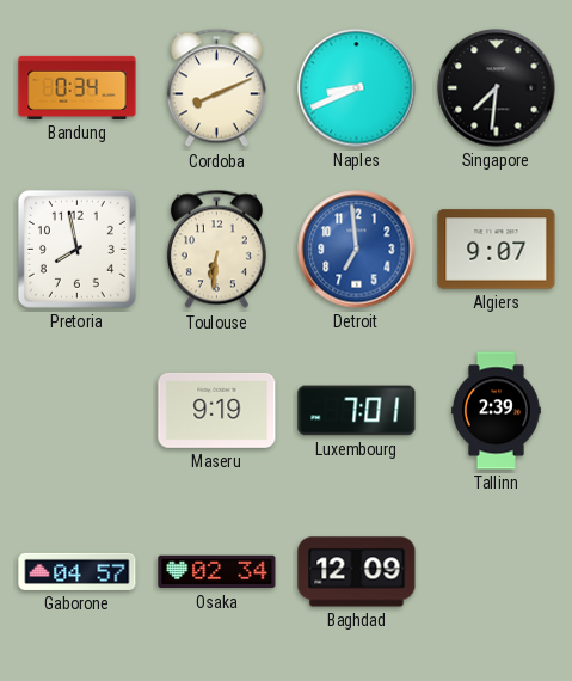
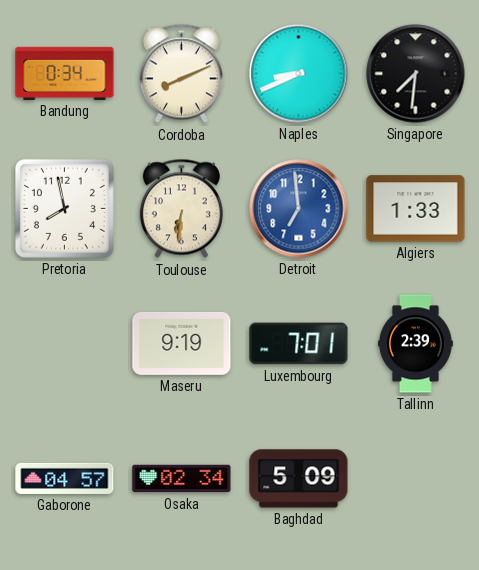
Algiers: 9:07 -> 1:33
Baghdad: 12:09 -> 5:09
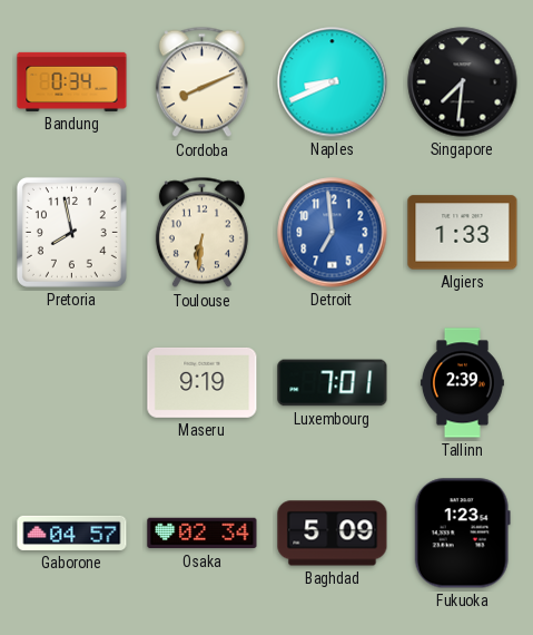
Fukuoka: none -> 1:23
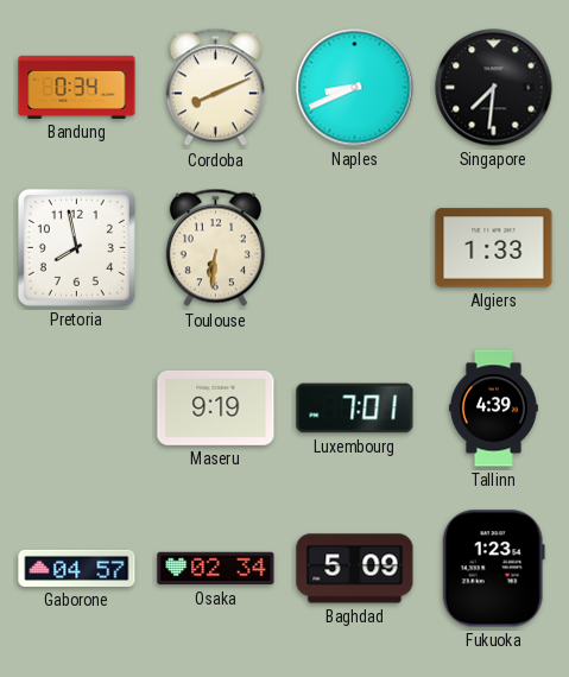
Detroit: 6:59 -> none
Tallinn: 2:39 -> 4:39
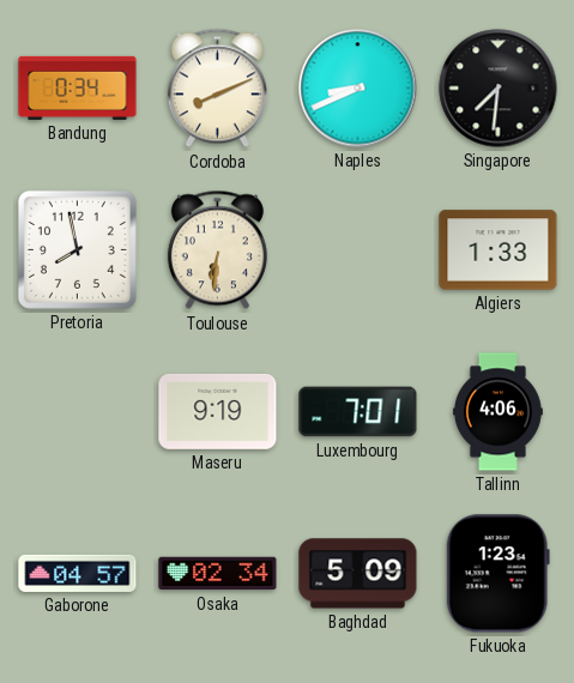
Tallinn: 4:39 -> 4:06
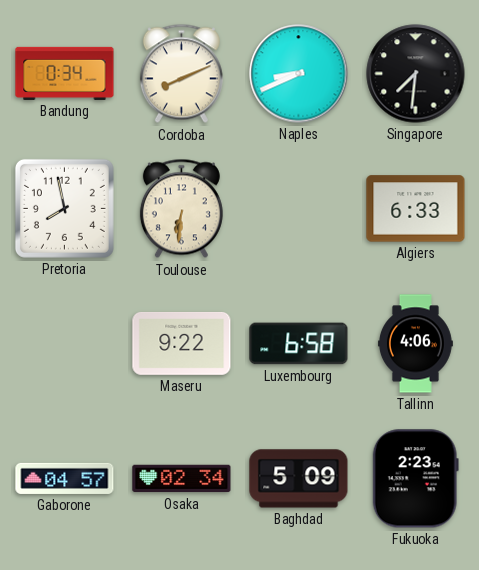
Algiers: 1:33 -> 6:33
Maseru: 9:19 -> 9:22
Luxembourg: 7:01 -> 6:58
Fukuoka: 1:23 -> 2:23
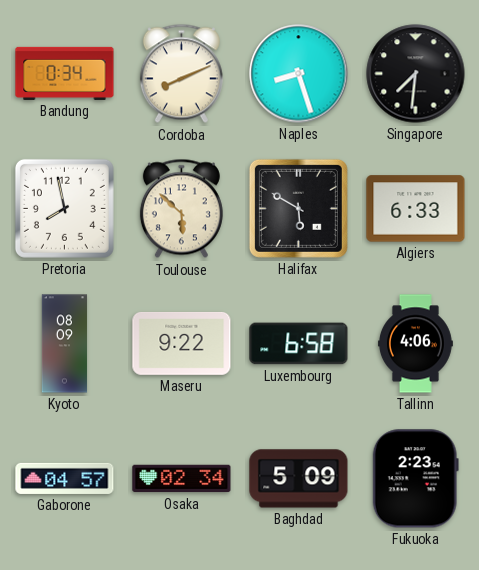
Naples: 8:41 -> 8:27
Toulouse: 6:31 -> 5:52
Halifax: none -> 5:50
Kyoto: none -> 08:09
